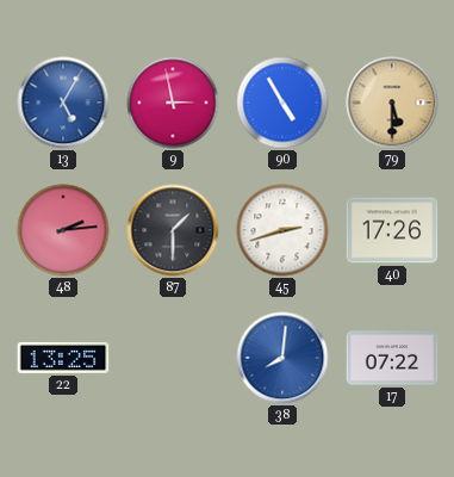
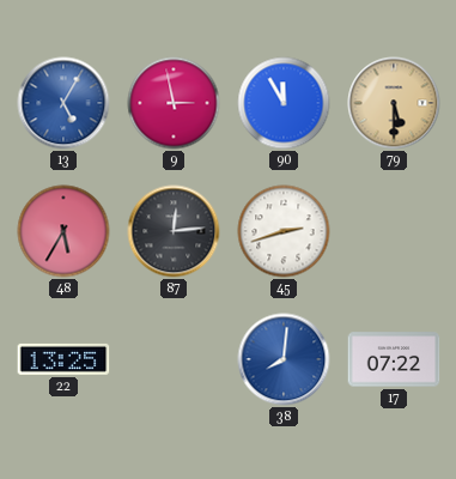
90: 4:55 -> 11:55
48: 2:14 -> 5:35
87: 1:30 -> 12:14
40: 17:26 -> none
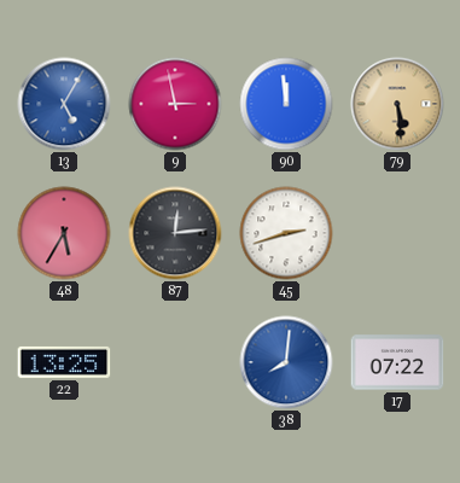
90: 11:55 -> 11:59
79: 5:30 -> 5:29
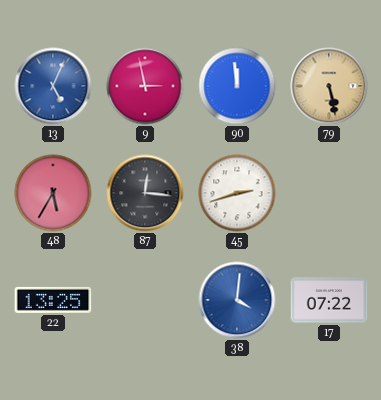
13: 5:05 -> 5:04
79: 5:29 -> 5:28
87: 12:14 -> 12:16
38: 8:01 -> 4:01
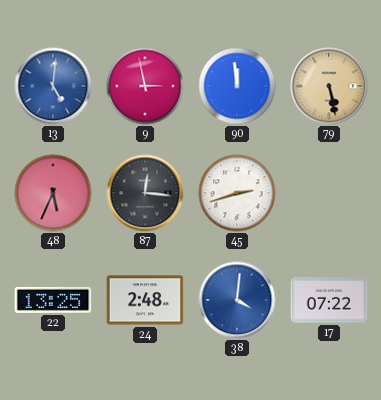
13: 5:04 -> 5:01
48: 5:35 -> 5:34
24: none -> 2:48
